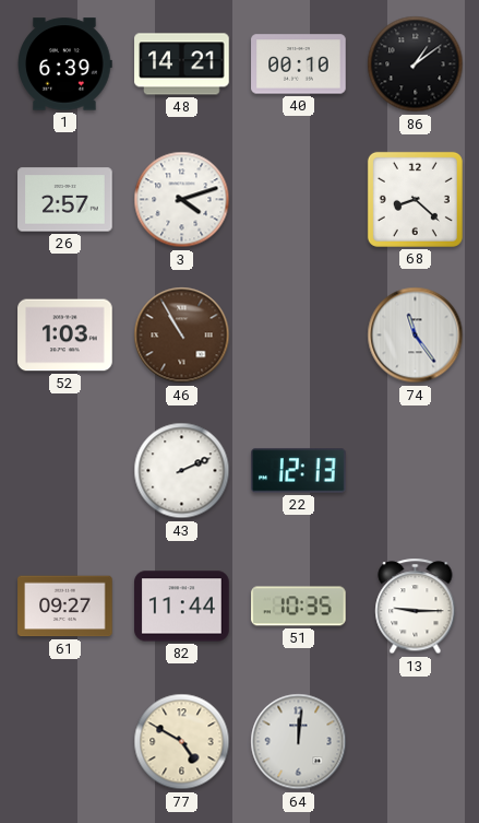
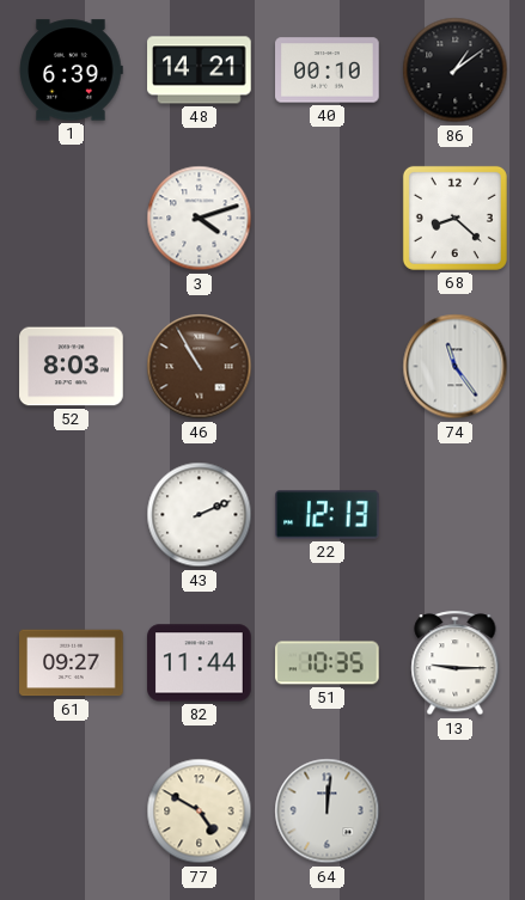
26: 2:57 -> none
52: 1:03 -> 8:03
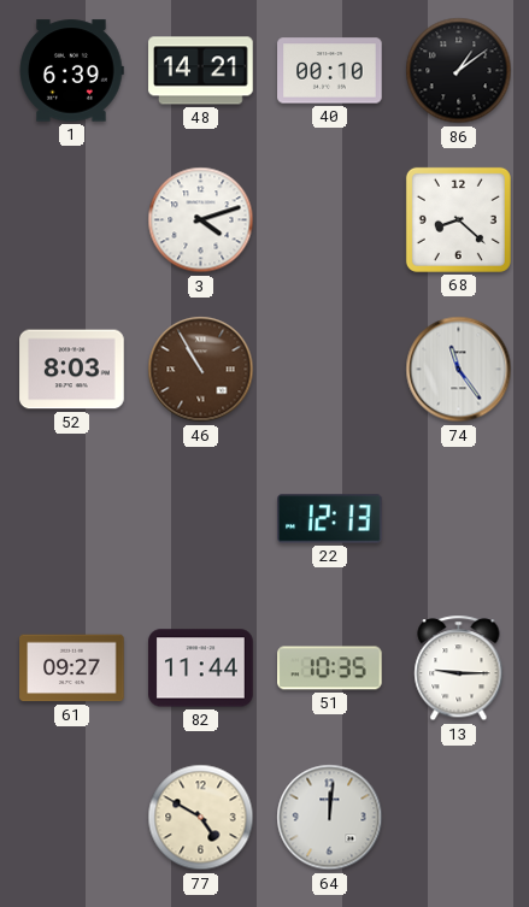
43: 2:11 -> none
